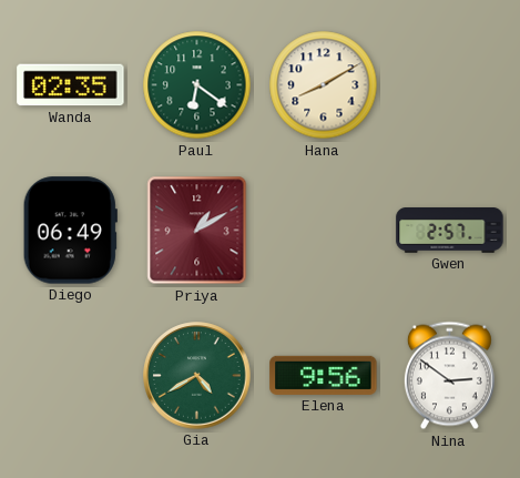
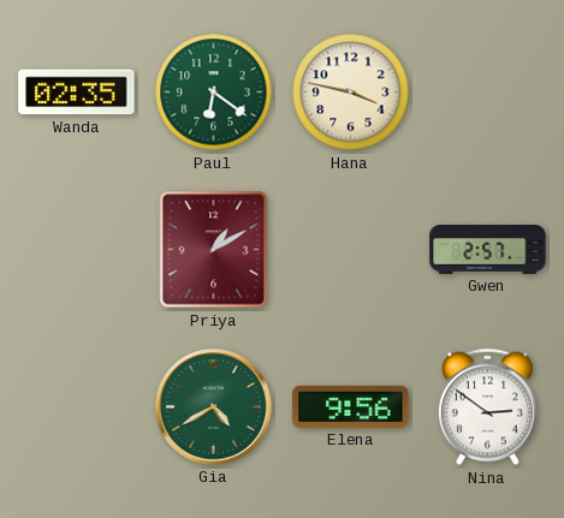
Hana: 8:10 -> 3:47
Diego: 06:49 -> none
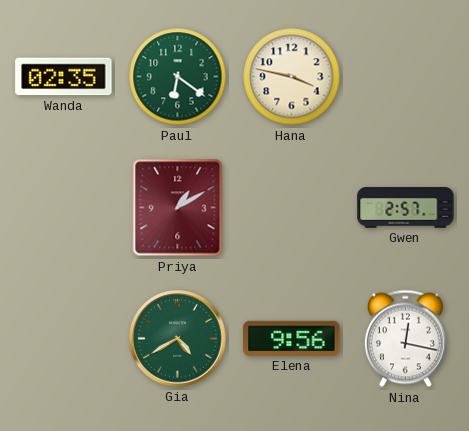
Nina: 2:51 -> 12:17
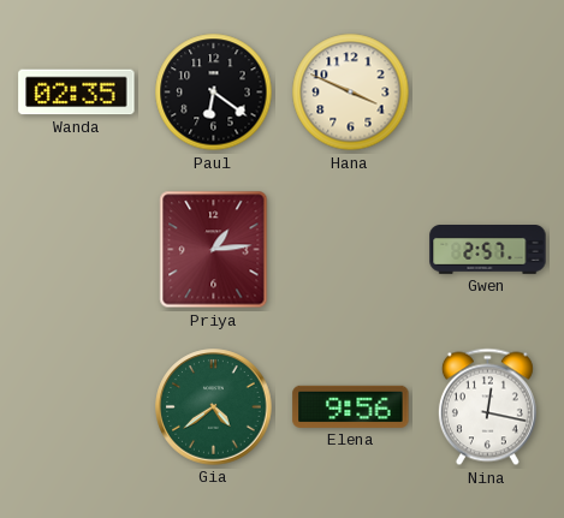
Paul dial: green -> black
Hana: 3:47 -> 3:49
Priya: 1:10 -> 1:14
Gia: 4:40 -> 4:39
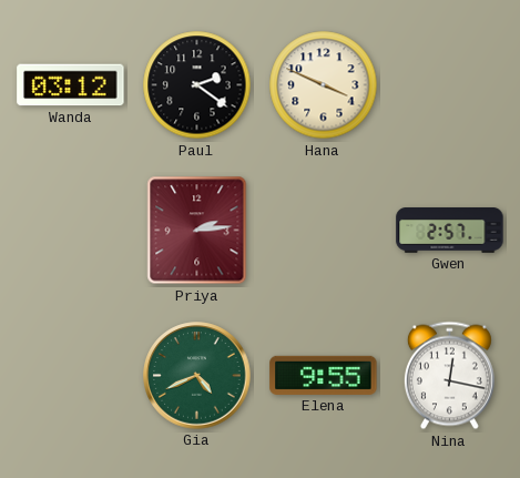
Wanda: 02:35 -> 03:12
Paul: 6:21 -> 2:21
Priya: 1:14 -> 2:14
Gia: 4:39 -> 4:41
Elena: 9:56 -> 9:55
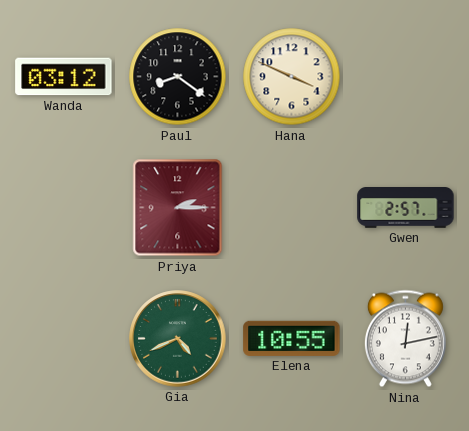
Paul: 2:21 -> 8:21
Priya: 2:14 -> 2:15
Elena: 9:55 -> 10:55
Nina: 12:17 -> 12:13
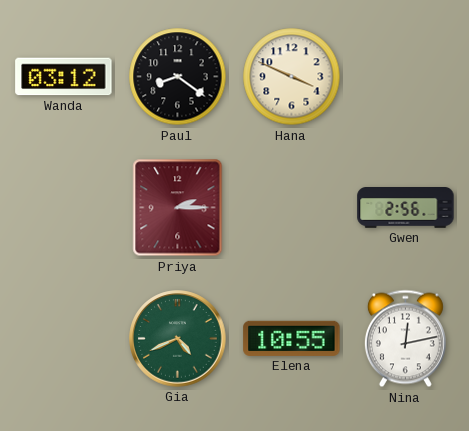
Gwen: 2:57 -> 2:56
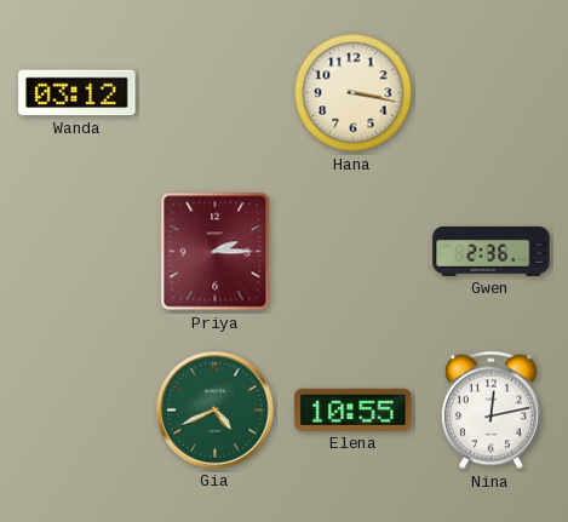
Paul: 8:21 -> none
Hana: 3:49 -> 3:17
Gwen: 2:56 -> 2:36
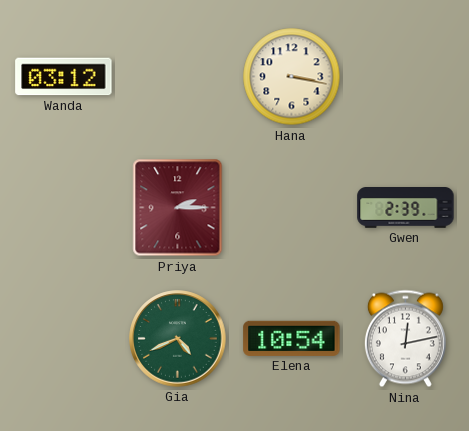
Gwen: 2:36 -> 2:39
Elena: 10:55 -> 10:54
